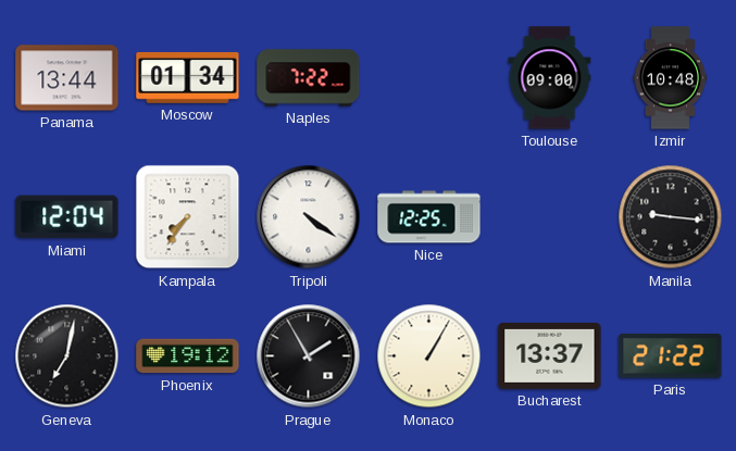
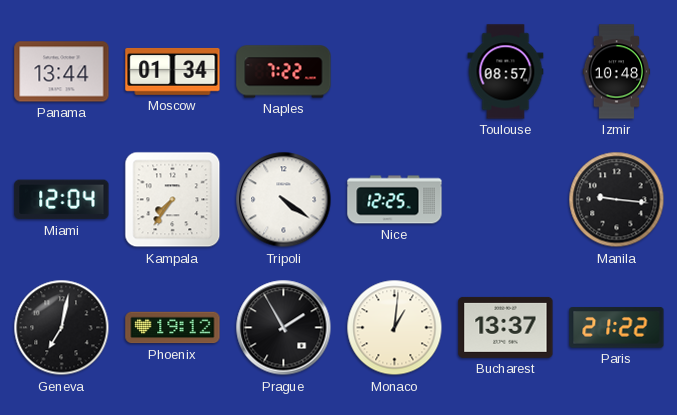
Toulouse: 09:00 -> 08:57
Monaco: 1:05 -> 1:01
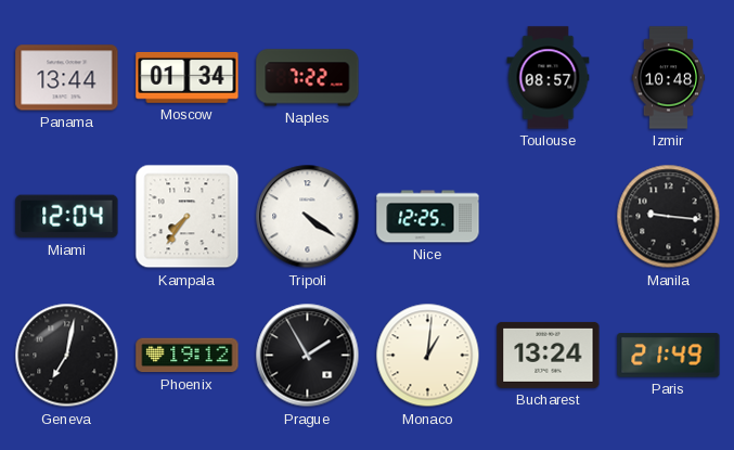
Bucharest: 13:37 -> 13:24
Paris: 21:22 -> 21:49
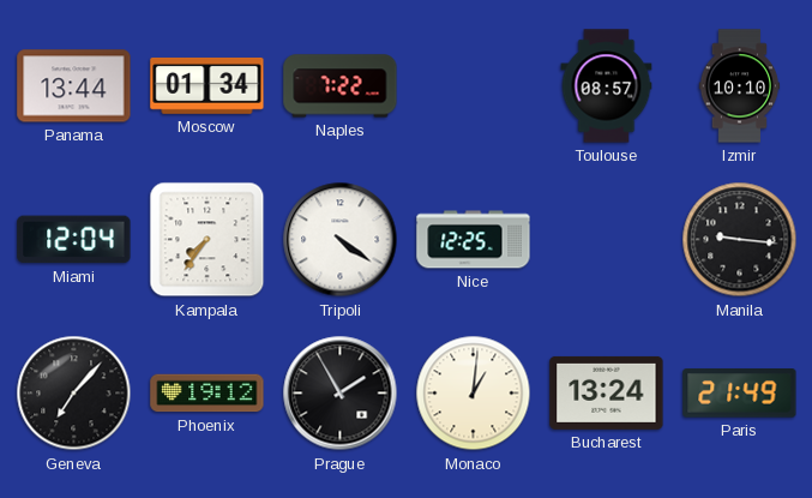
Izmir: 10:48 -> 10:10
Geneva: 7:02 -> 7:07
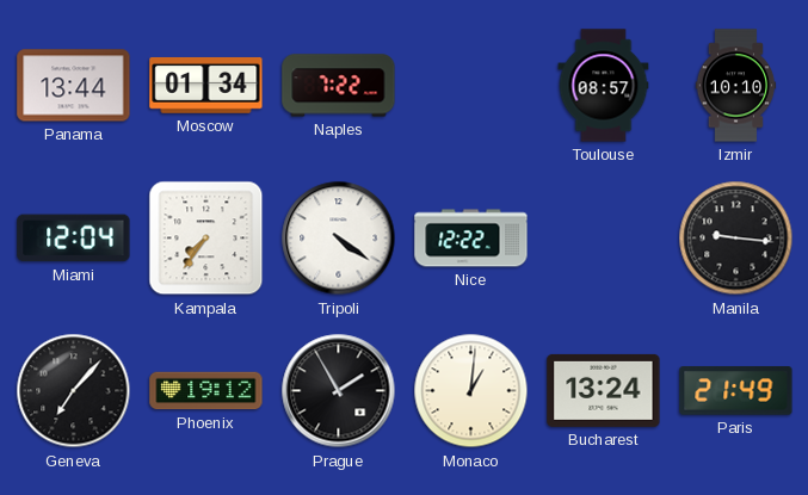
Nice: 12:25 -> 12:22
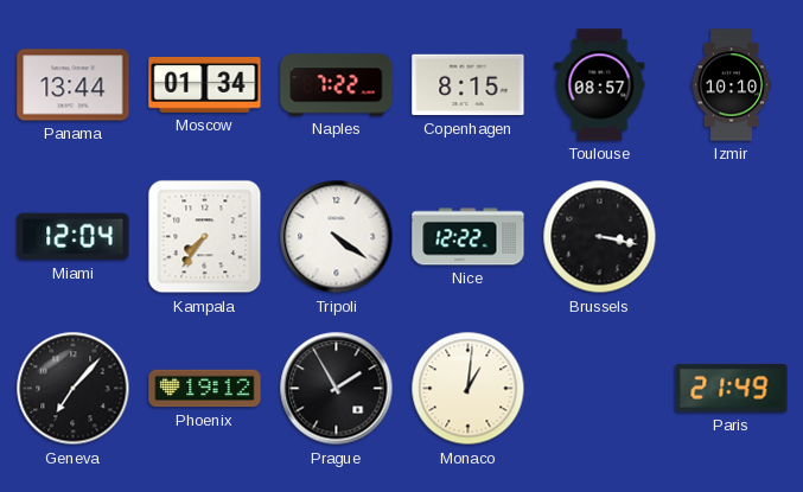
Copenhagen: none -> 8:15
Brussels: none -> 3:17
Manila: 9:16 -> none
Bucharest: 13:24 -> none
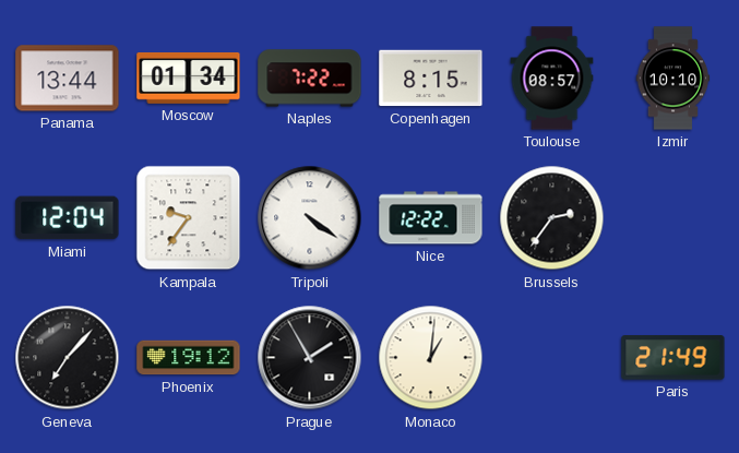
Kampala: 7:36 -> 9:36
Brussels: 3:17 -> 2:36
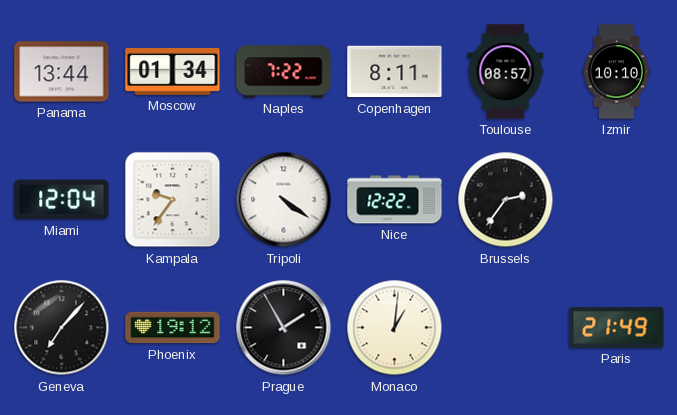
Copenhagen: 8:15 -> 8:11
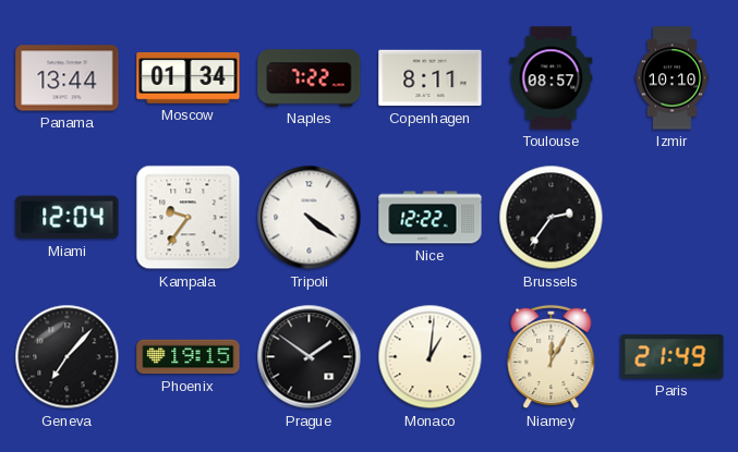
Phoenix: 19:12 -> 19:15
Prague: 1:55 -> 1:51
Niamey: none -> 12:05
